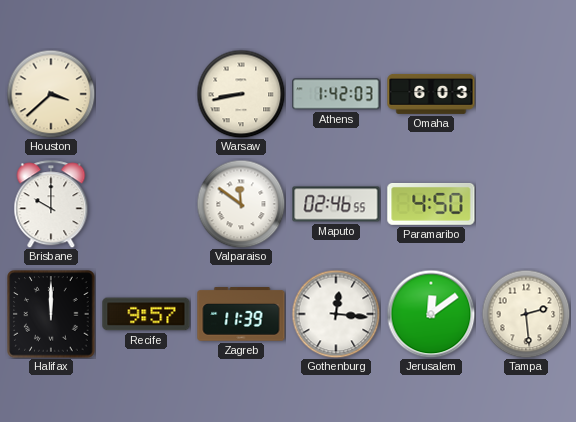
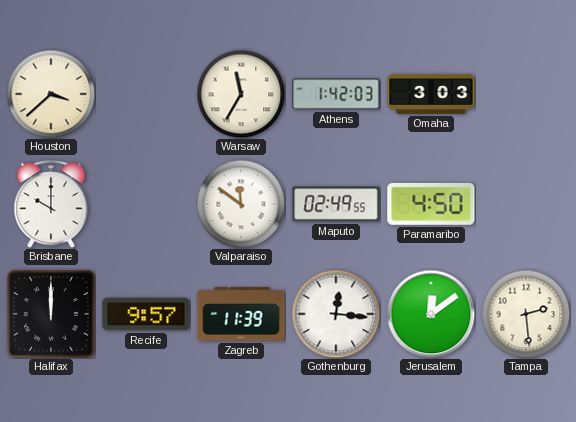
Warsaw: 8:43 -> 11:35
Omaha: 6:03 -> 3:03
Maputo: 02:46 -> 02:49
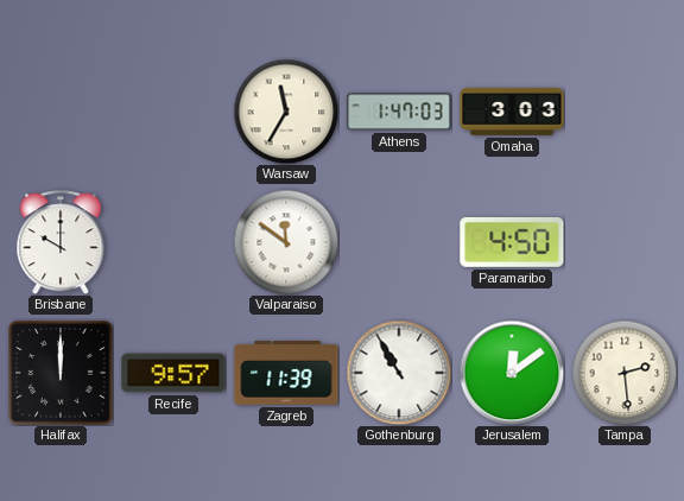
Houston: 3:38 -> none
Athens: 1:42 -> 1:47
Maputo: 02:49 -> none
Gothenburg: 12:16 -> 10:55
